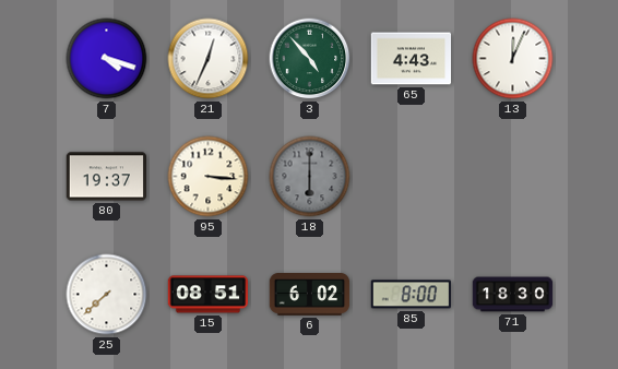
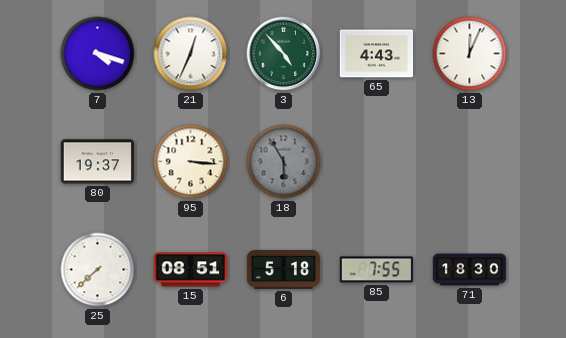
18: 6:00 -> 5:55
6: 6:02 -> 5:18
85: 8:00 -> 7:55
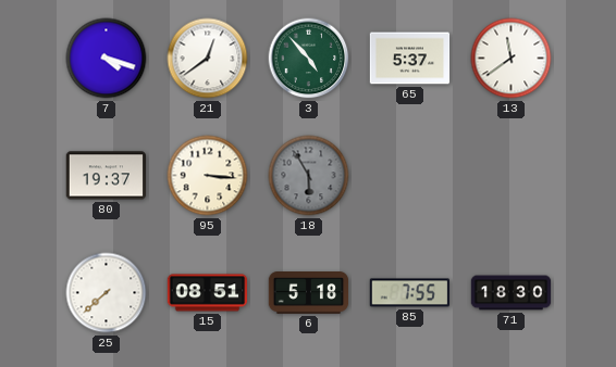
21: 12:34 -> 12:39
65: 4:43 -> 5:37
13: 12:04 -> 11:39
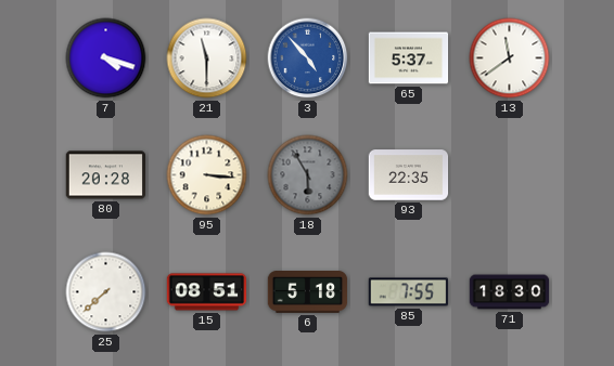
21: 12:39 -> 11:30
3 dial: green -> blue
80: 19:37 -> 20:28
93: none -> 22:35
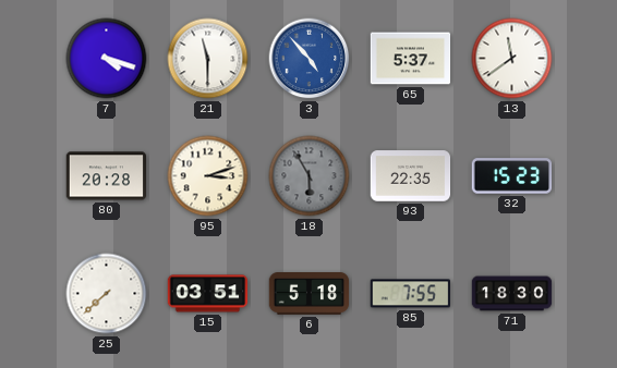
95: 3:16 -> 3:12
32: none -> 15:23
15: 08:51 -> 03:51
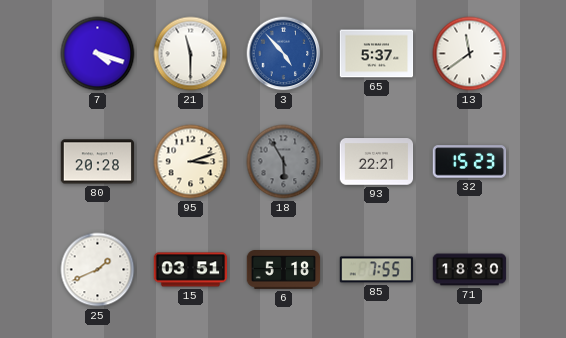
93: 22:35 -> 22:21
25: 7:38 -> 1:41
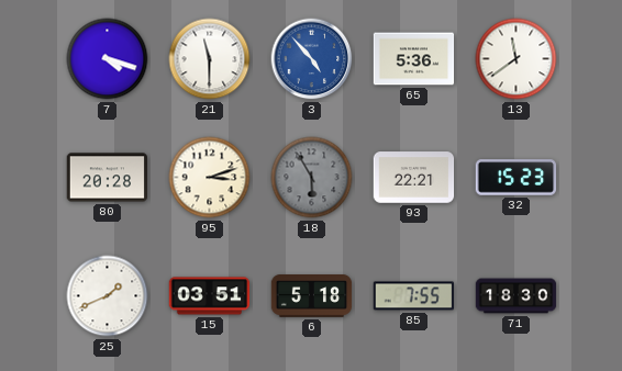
65: 5:37 -> 5:36
